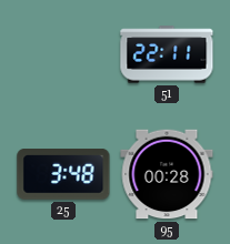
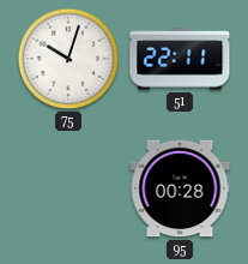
75: none -> 10:03
25: 3:48 -> none
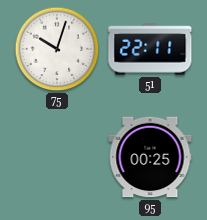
95: 00:28 -> 00:25
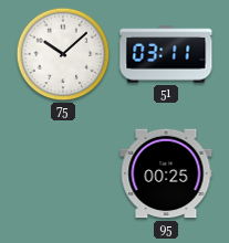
75: 10:03 -> 10:08
51: 22:11 -> 03:11
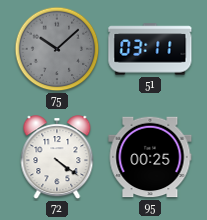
75 dial: white -> grey
72: none -> 4:21
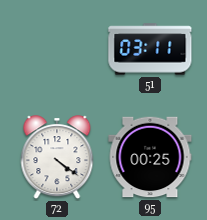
75: 10:08 -> none
